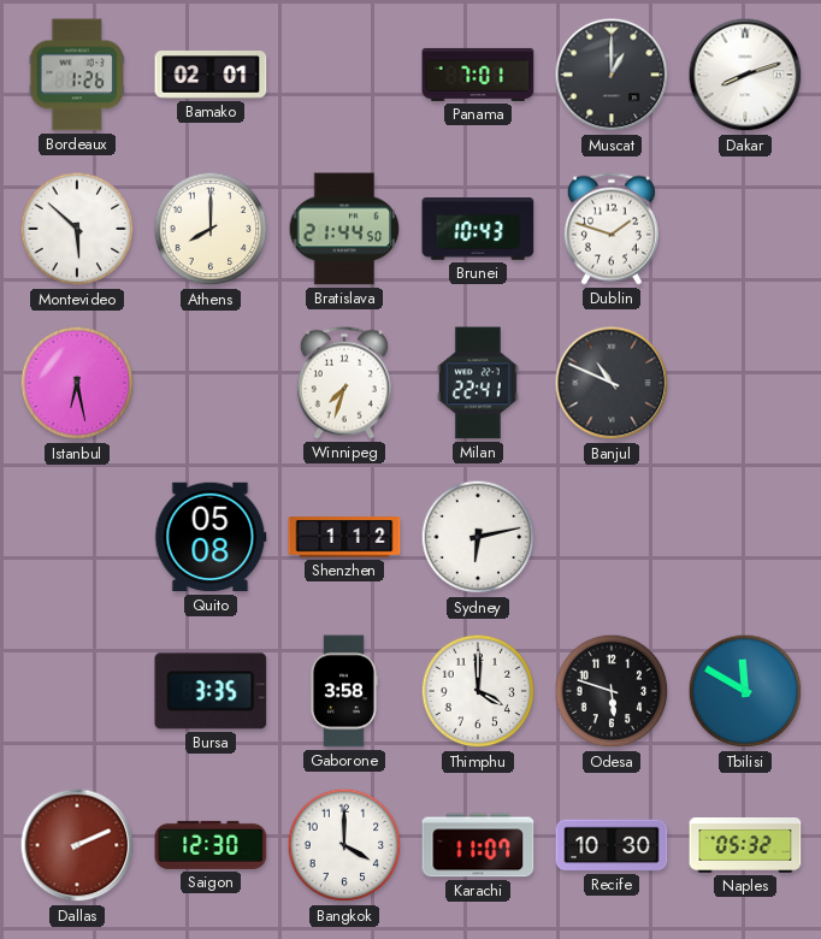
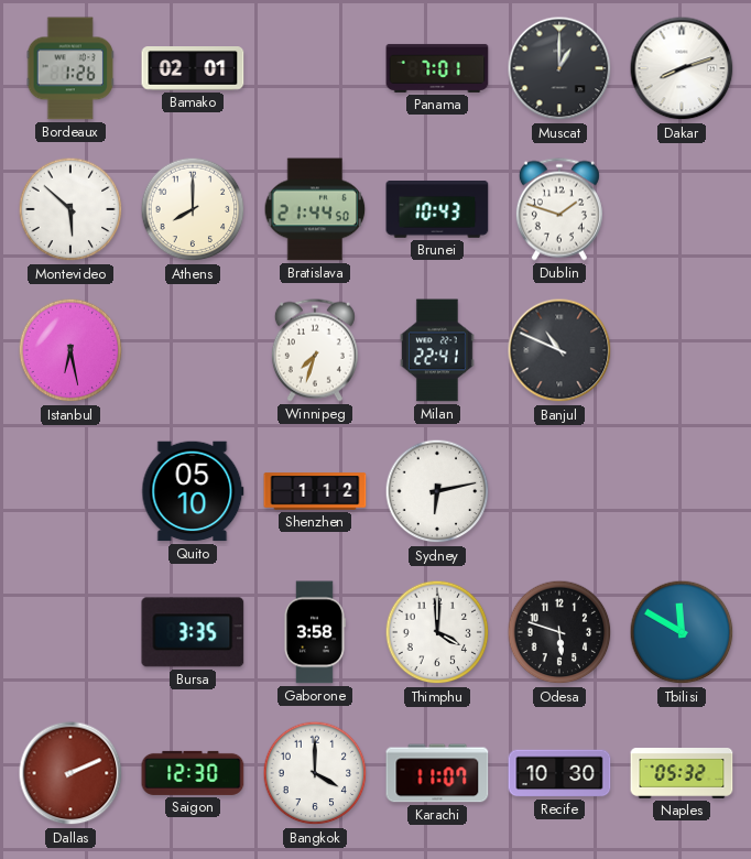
Quito: 05:08 -> 05:10
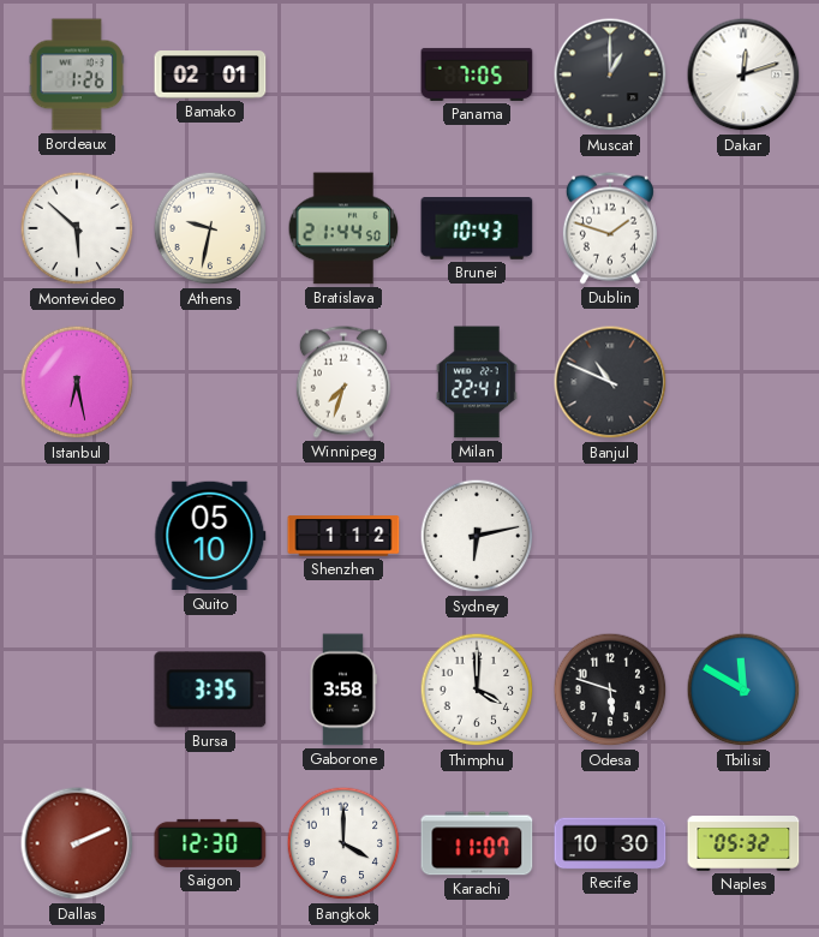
Panama: 7:01 -> 7:05
Dakar: 8:12 -> 12:12
Athens: 8:00 -> 9:32
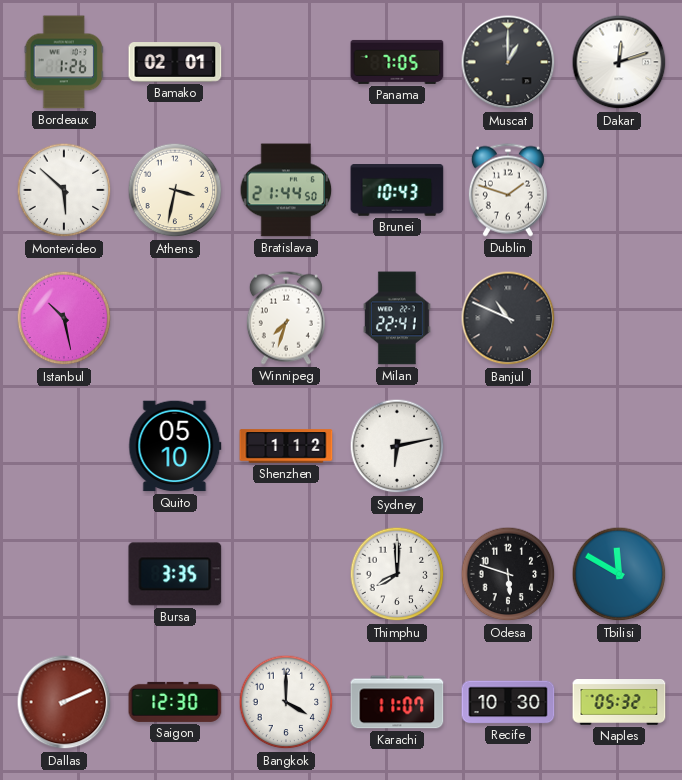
Athens: 9:32 -> 3:32
Istanbul: 6:28 -> 10:28
Gaborone: 3:58 -> none
Thimphu: 4:00 -> 8:00
